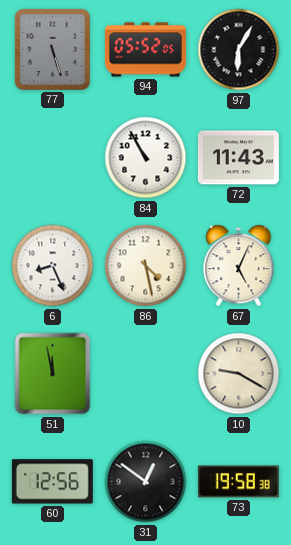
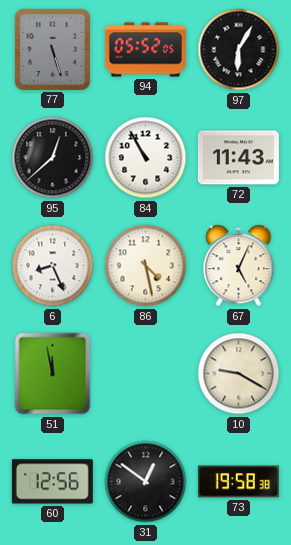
95: none -> 12:38
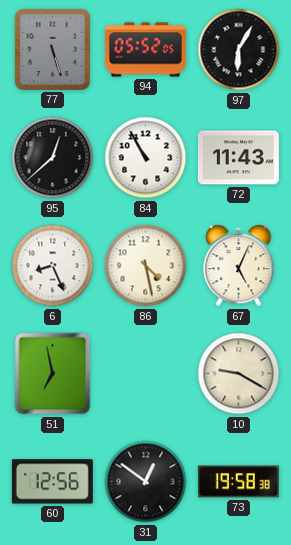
51: 11:58 -> 6:58
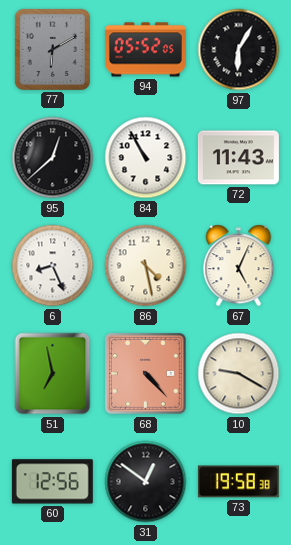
77: 5:27 -> 6:10
68: none -> 4:23
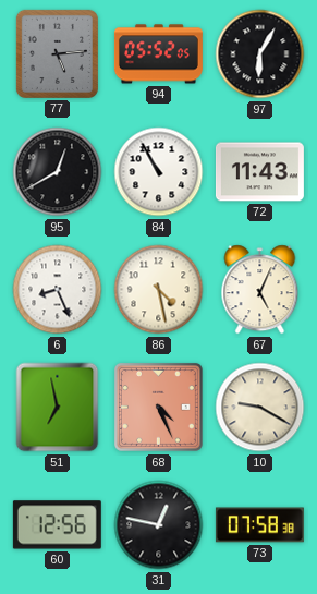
77: 6:10 -> 5:14
95: 12:38 -> 12:40
68: 4:23 -> 4:26
31: 12:51 -> 12:47
73: 19:58 -> 07:58
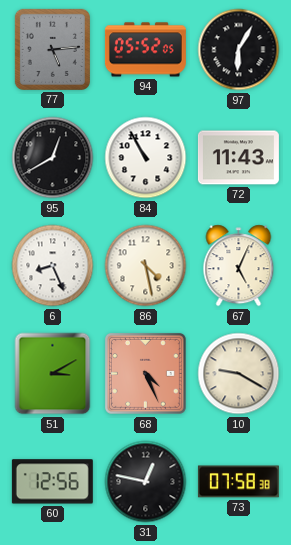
51: 6:58 -> 3:10
